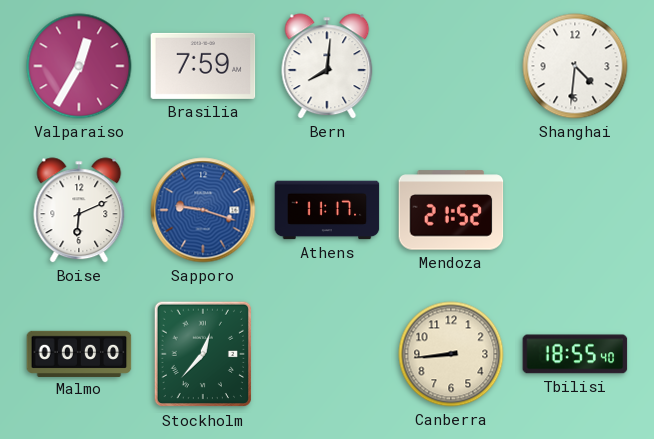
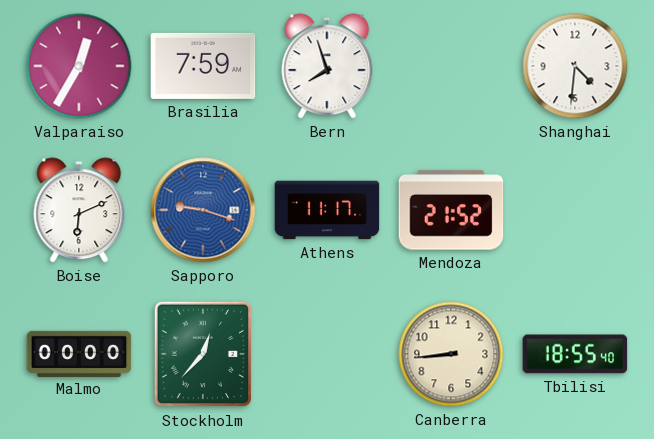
Bern: 8:01 -> 7:57
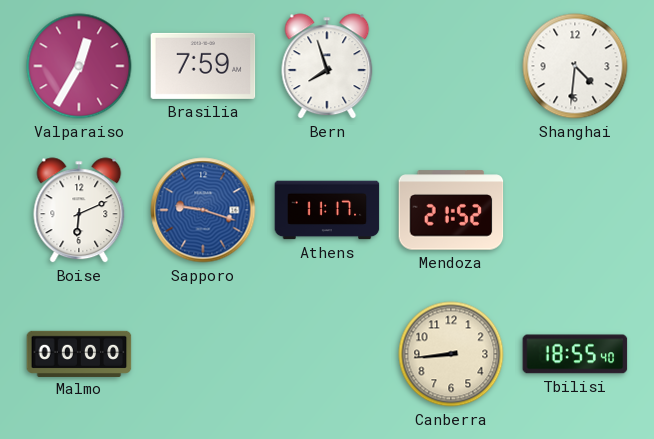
Stockholm: 12:37 -> none
